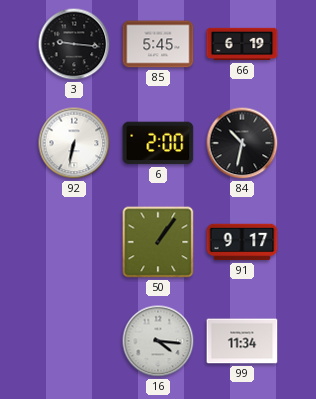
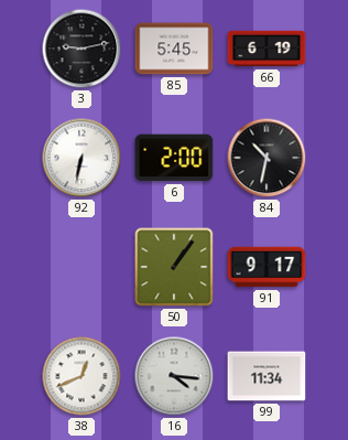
3: 9:16 -> 9:13
38: none -> 12:41
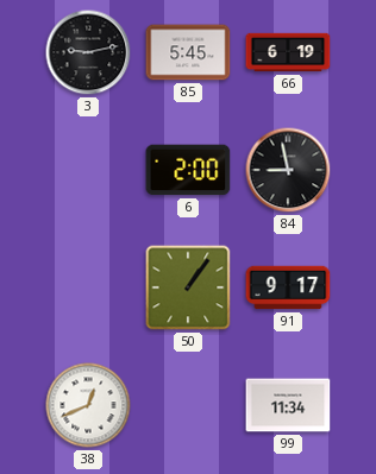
92: 6:32 -> none
84: 10:32 -> 8:58
16: 4:16 -> none
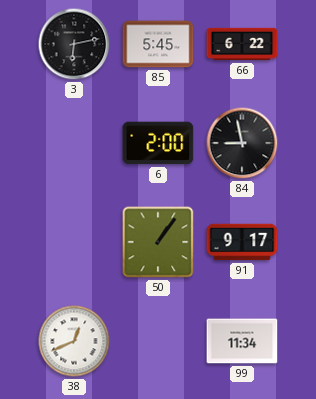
3: 9:13 -> 6:13
66: 6:19 -> 6:22
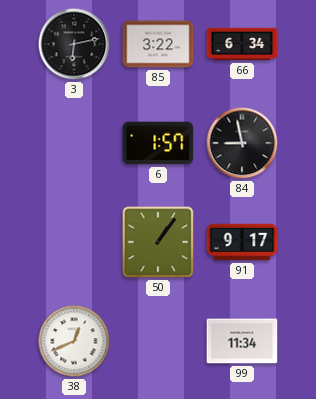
85: 5:45 -> 3:22
66: 6:22 -> 6:34
6: 2:00 -> 1:57
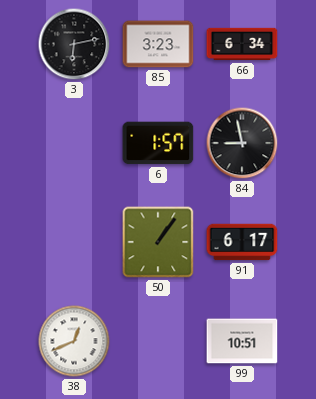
85: 3:22 -> 3:23
91: 9:17 -> 6:17
99: 11:34 -> 10:51
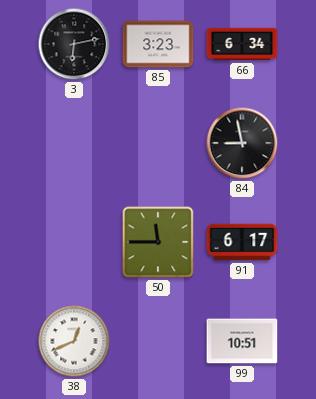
6: 1:57 -> none
50: 1:06 -> 11:45
